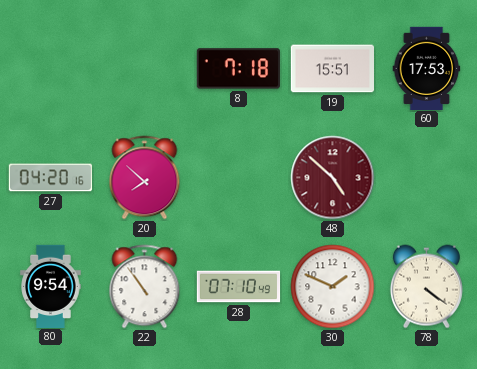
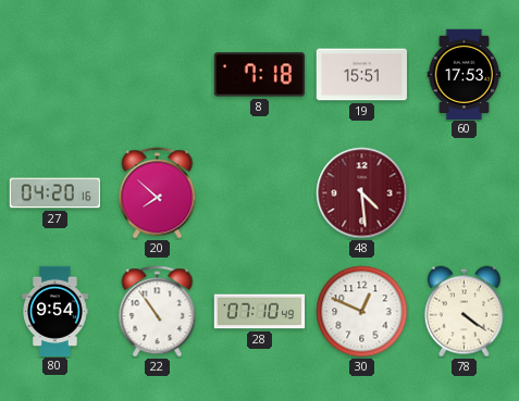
48: 4:52 -> 4:29
30: 1:49 -> 12:49
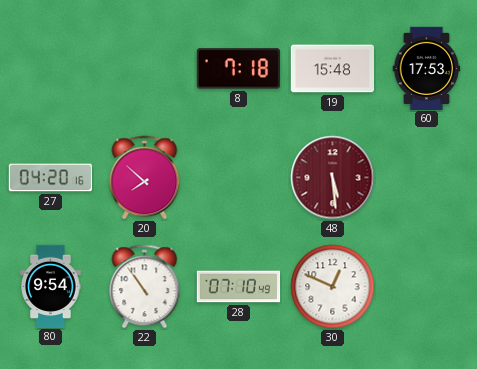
19: 15:51 -> 15:48
48: 4:29 -> 5:29
78: 4:21 -> none
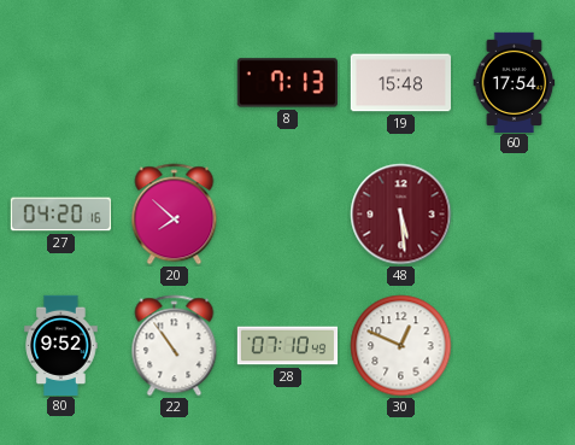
8: 7:18 -> 7:13
60: 17:53 -> 17:54
80: 9:54 -> 9:52
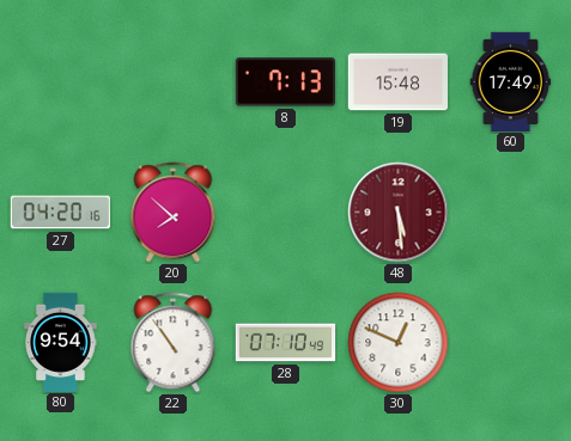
60: 17:54 -> 17:49
80: 9:52 -> 9:54
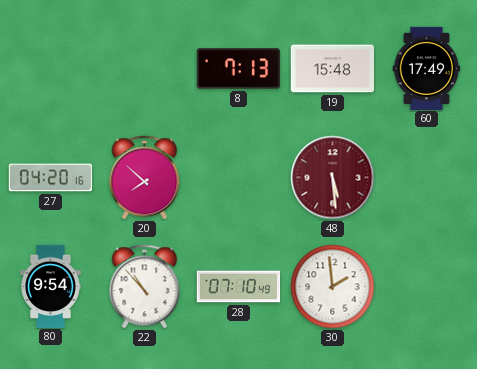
22: 10:54 -> 10:53
30: 12:49 -> 1:59
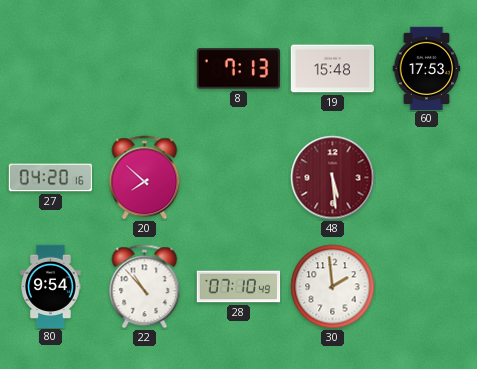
60: 17:49 -> 17:53
